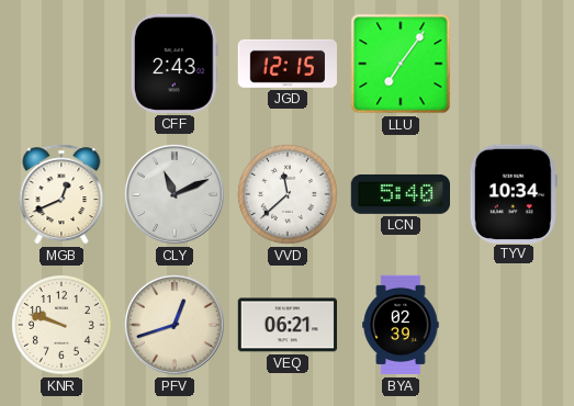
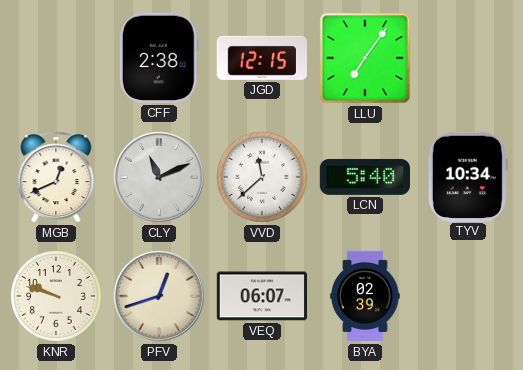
CFF: 2:43 -> 2:38
VEQ: 06:21 -> 06:07
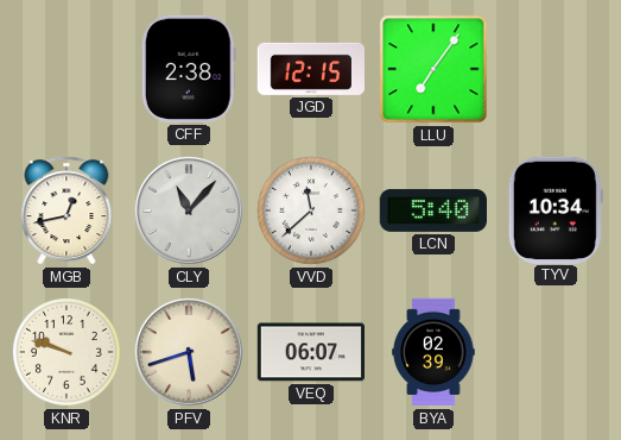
MGB: 12:41 -> 12:43
CLY: 11:11 -> 11:07
PFV: 12:42 -> 5:42
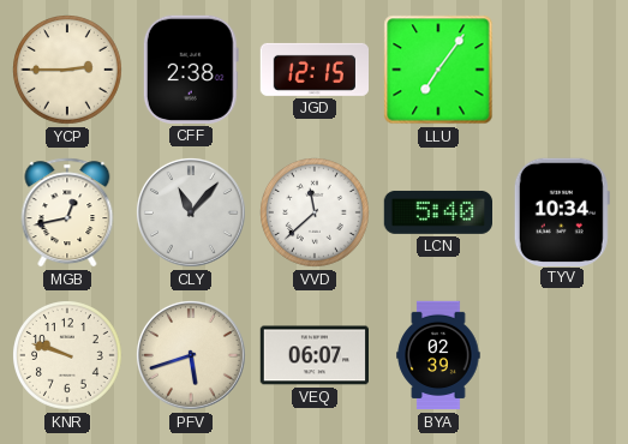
YCP: none -> 2:45
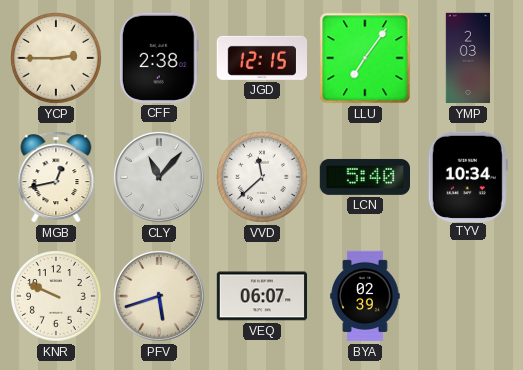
YMP: none -> 2:03
KNR: 9:48 -> 9:49
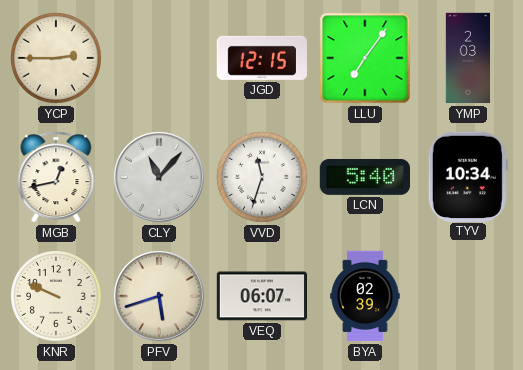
CFF: 2:38 -> none
VVD: 11:38 -> 11:33
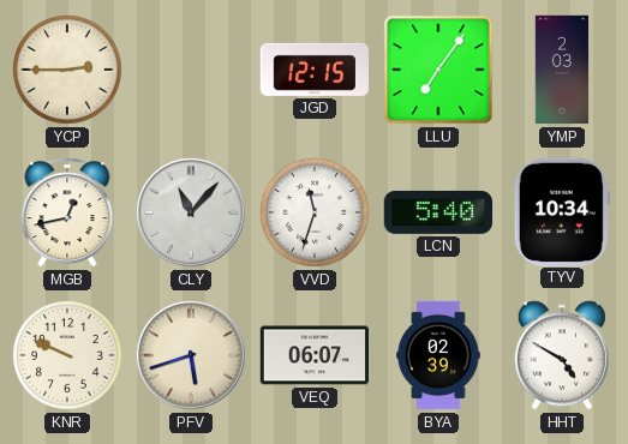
HHT: none -> 4:50
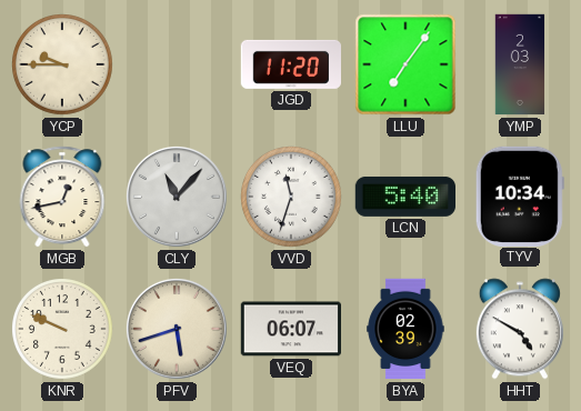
YCP: 2:45 -> 9:45
JGD: 12:15 -> 11:20
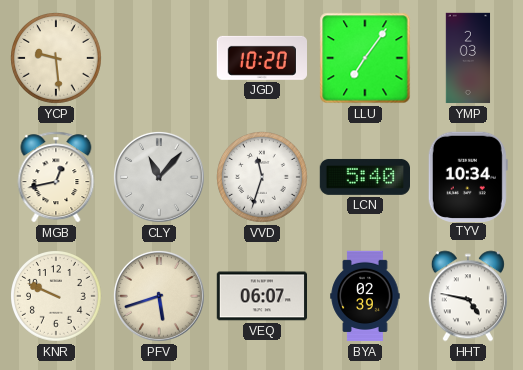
YCP: 9:45 -> 9:29
JGD: 11:20 -> 10:20
HHT: 4:50 -> 4:47
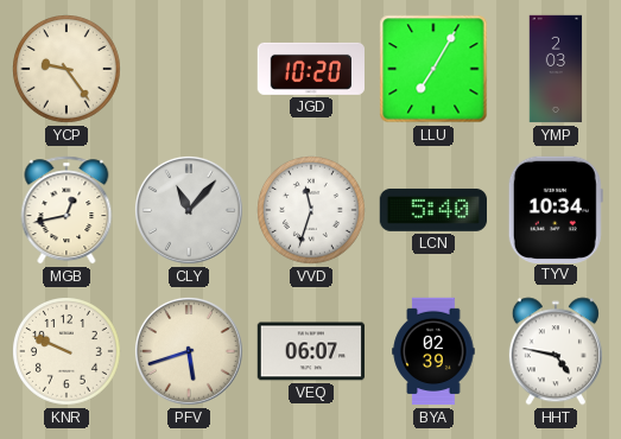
YCP: 9:29 -> 9:24
LLU: 7:06 -> 7:05
